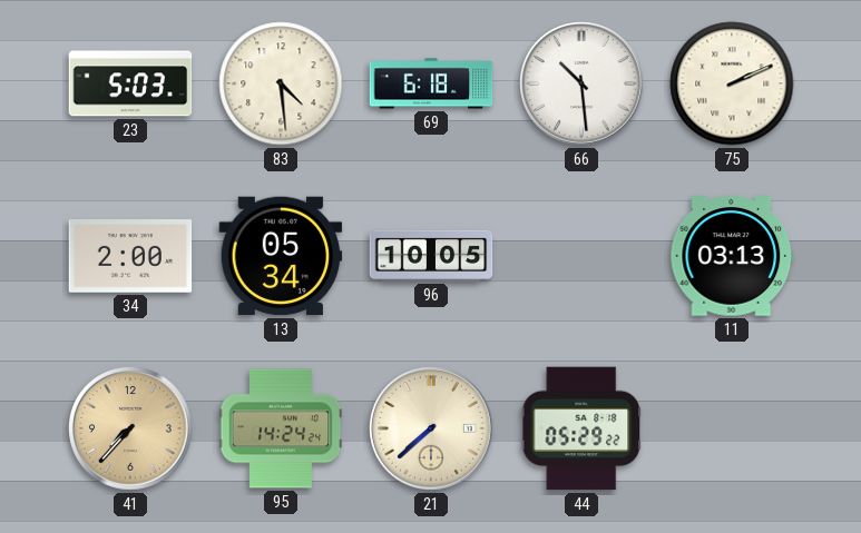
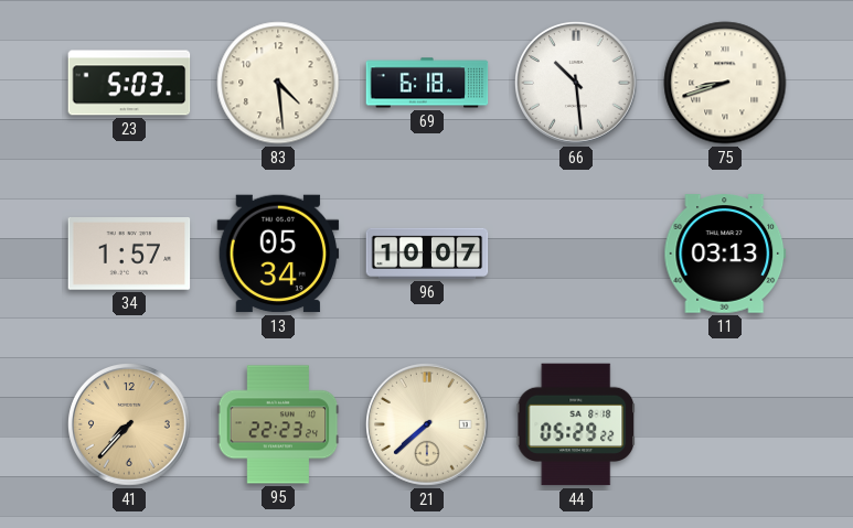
75: 2:11 -> 8:42
34: 2:00 -> 1:57
96: 10:05 -> 10:07
95: 14:24 -> 22:23
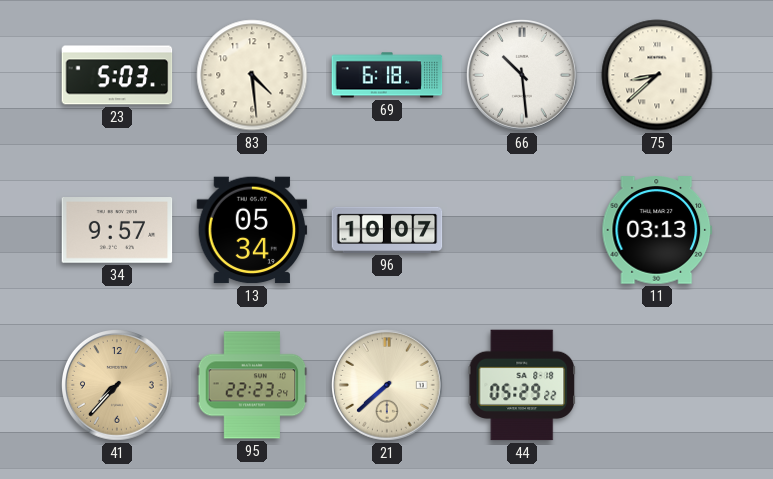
75: 8:42 -> 8:38
34: 1:57 -> 9:57
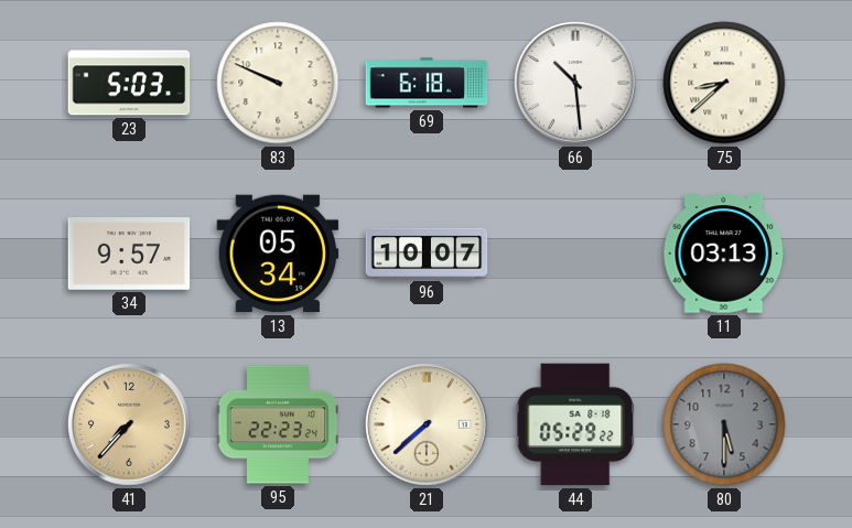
83: 4:29 -> 9:49
80: none -> 5:30
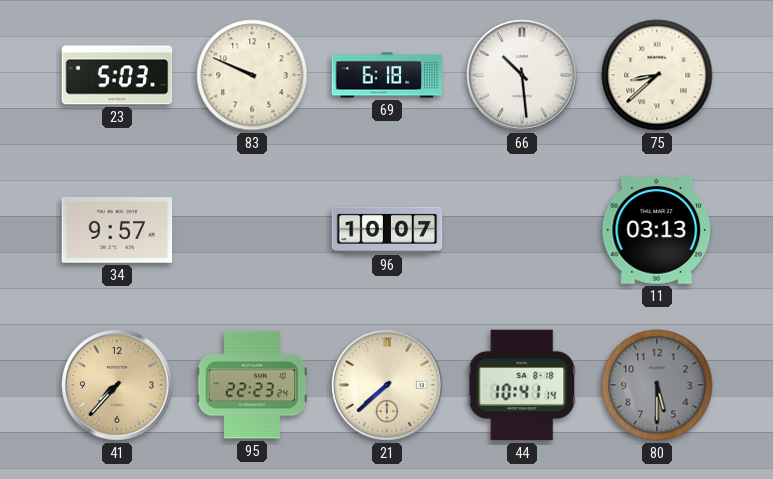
13: 05:34 -> none
44: 05:29 -> 10:41
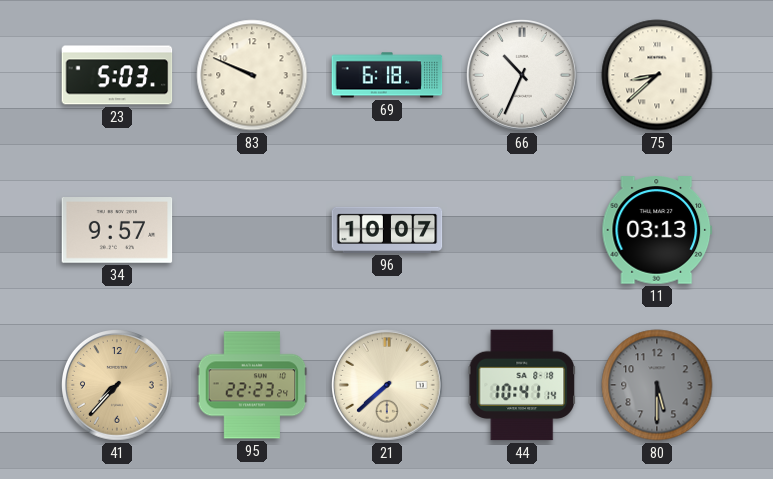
66: 10:29 -> 10:34
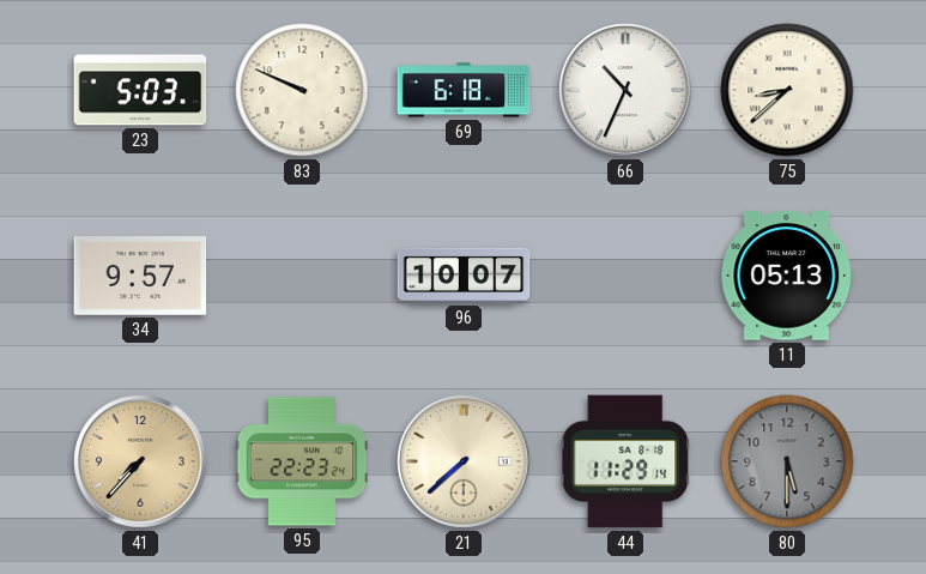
11: 03:13 -> 05:13
44: 10:41 -> 11:29
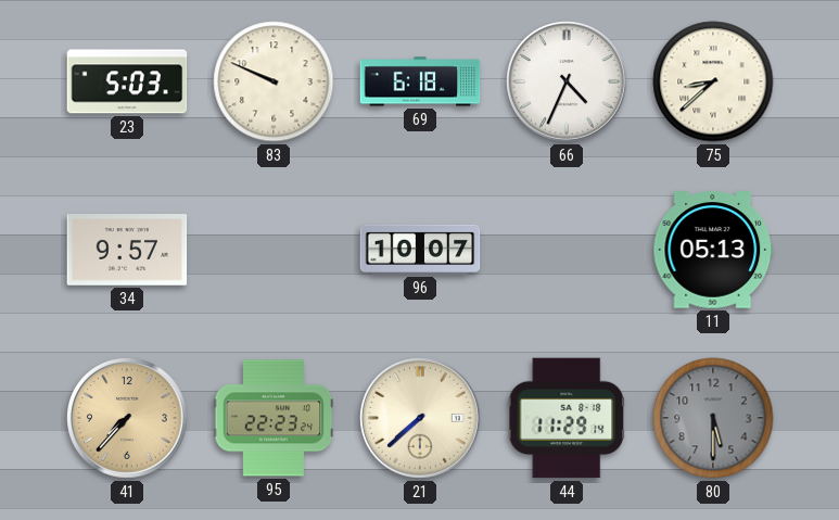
66: 10:34 -> 4:34
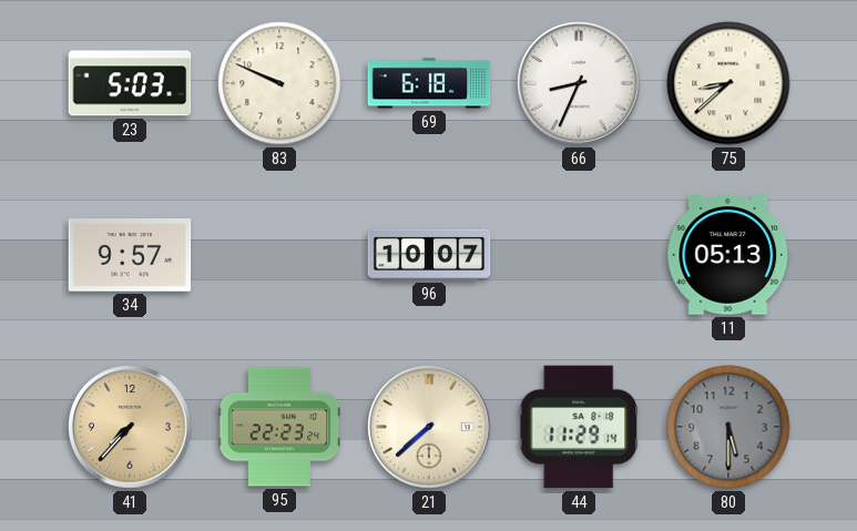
66: 4:34 -> 8:34
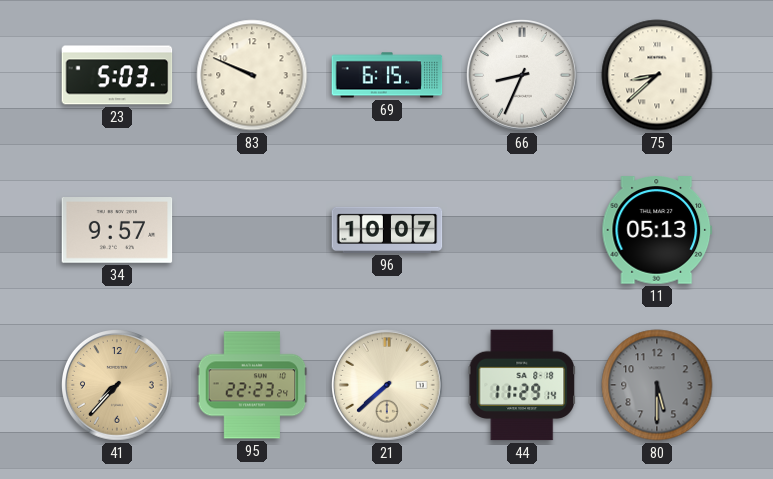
69: 6:18 -> 6:15
